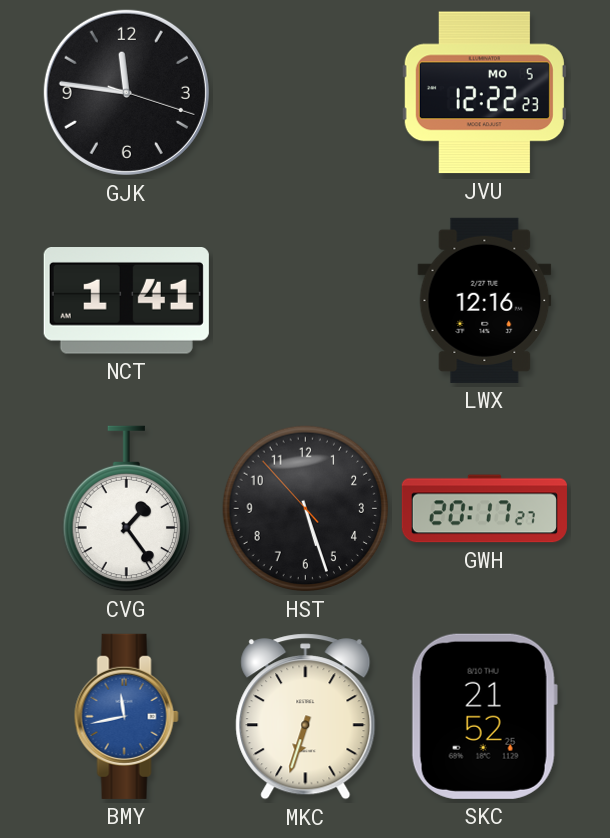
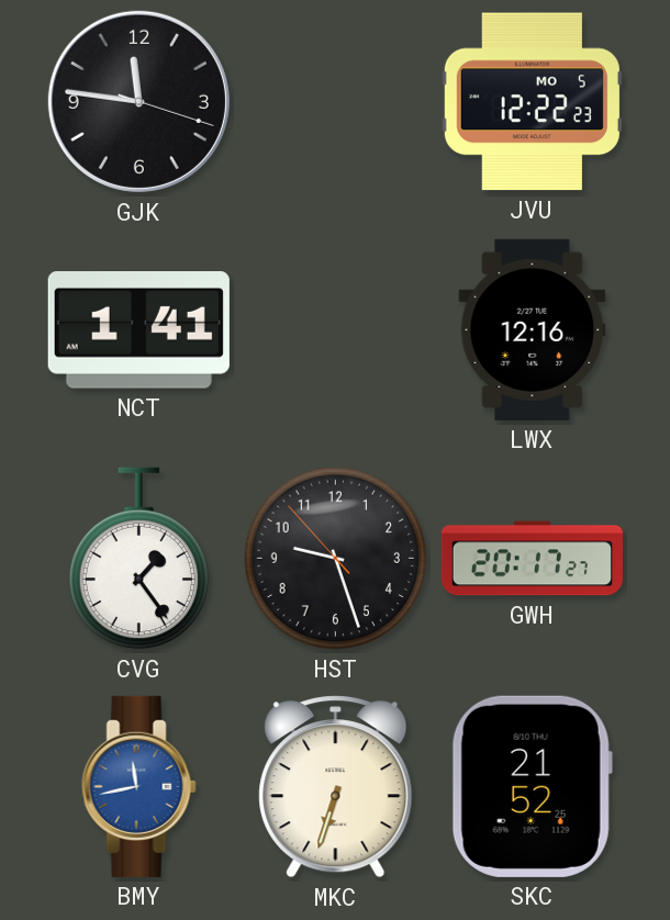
HST: 5:26 -> 9:26
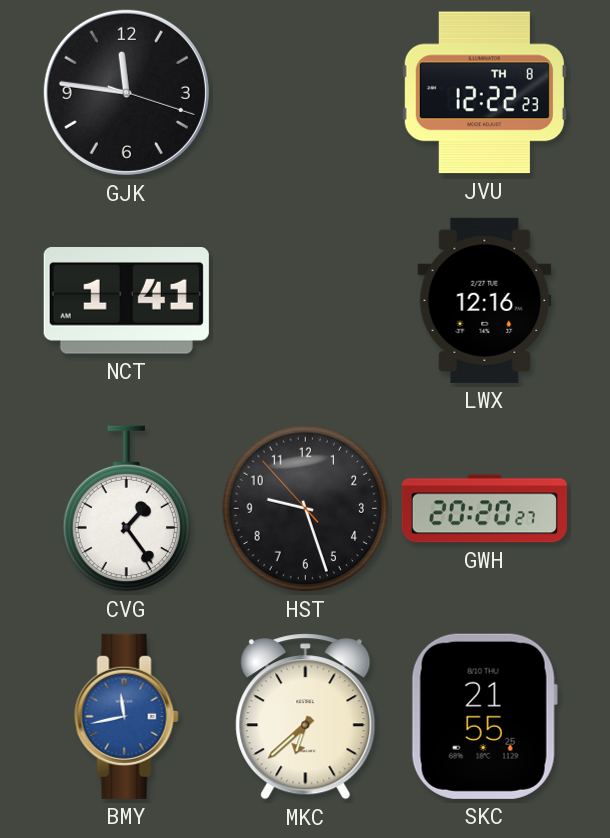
JVU date: MO 5 -> TH 8
GWH: 20:17 -> 20:20
MKC: 6:33 -> 6:38
SKC: 21:52 -> 21:55
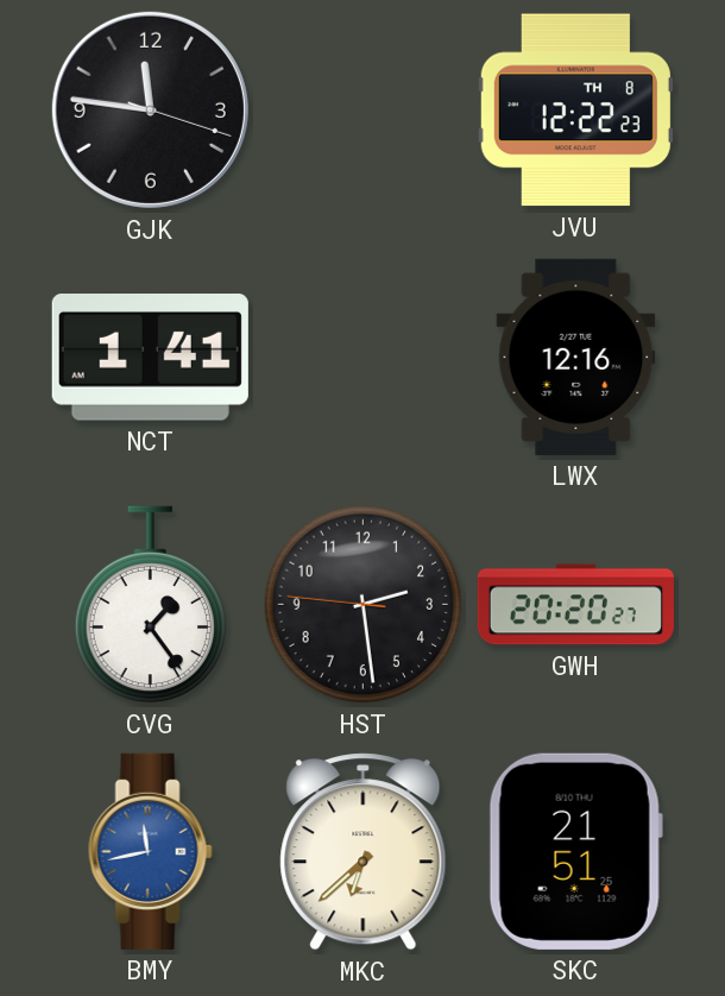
HST: 9:26 -> 2:28
SKC: 21:55 -> 21:51
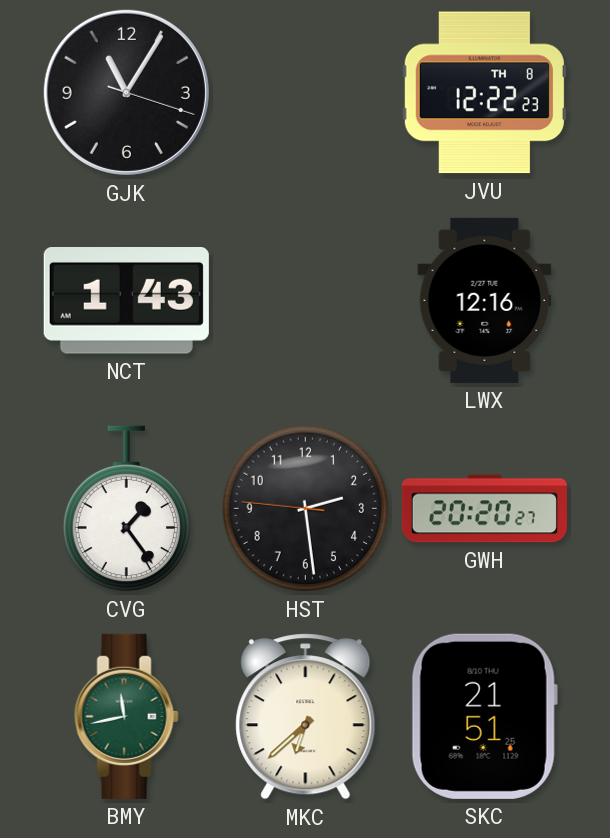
GJK: 11:46 -> 11:05
NCT: 1:41 -> 1:43
BMY dial: blue -> green
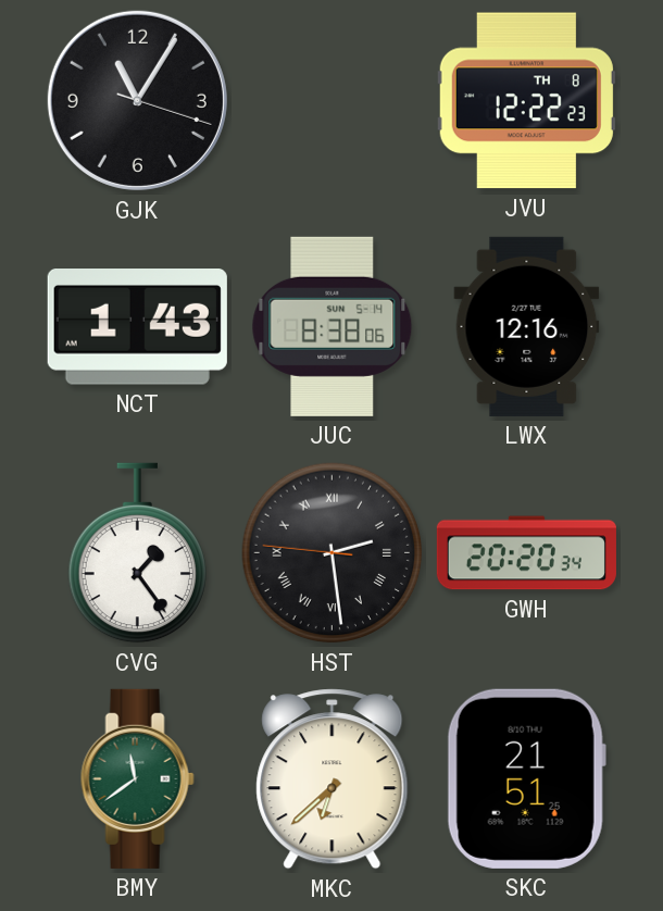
JUC: none -> 8:38
HST numerals: Arabic -> Roman
GWH: 20:20:27 -> 20:20:34
BMY: 11:43 -> 11:39
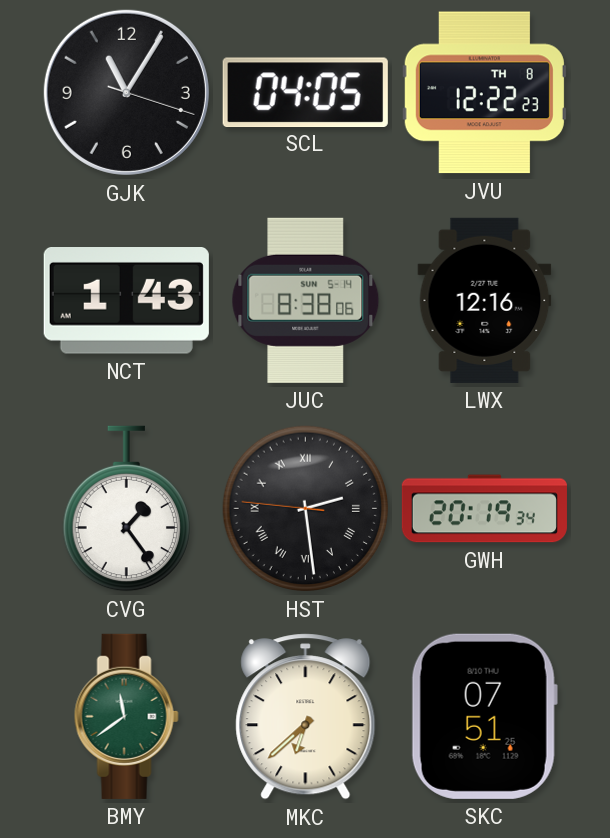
SCL: none -> 04:05
GWH: 20:20 -> 20:19
SKC: 21:51 -> 07:51
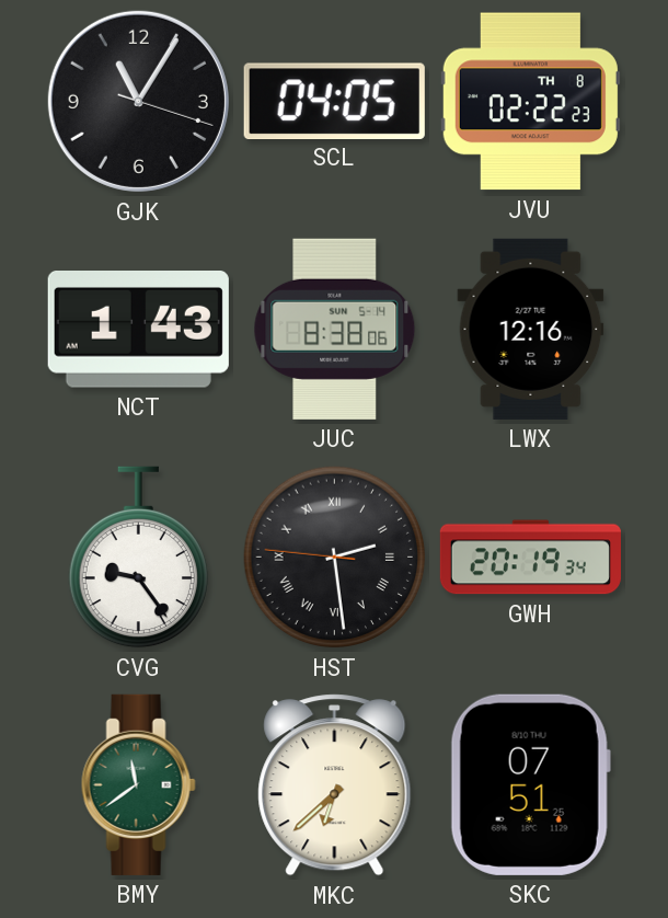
JVU: 12:22 -> 02:22
CVG: 1:24 -> 9:24
